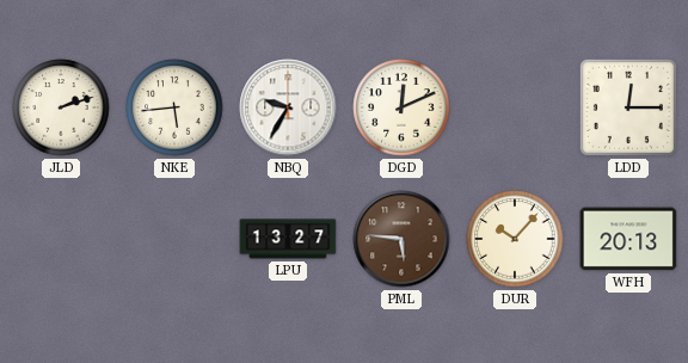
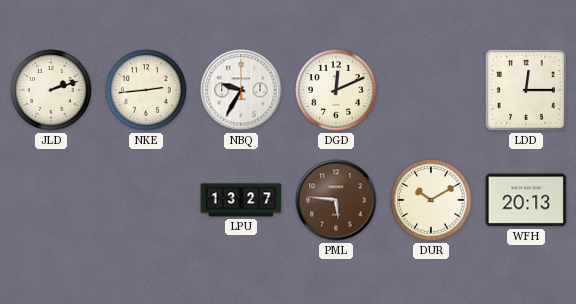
NKE: 5:44 -> 2:44
DUR: 10:07 -> 10:10
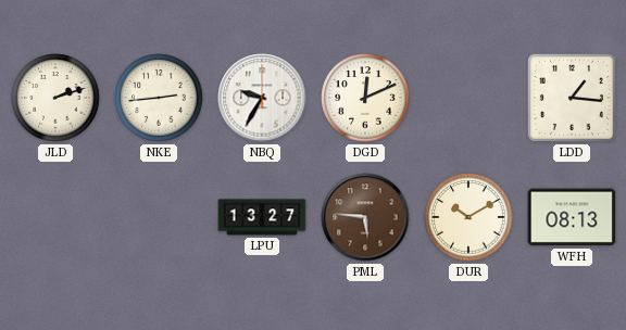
LDD: 12:15 -> 1:16
WFH: 20:13 -> 08:13
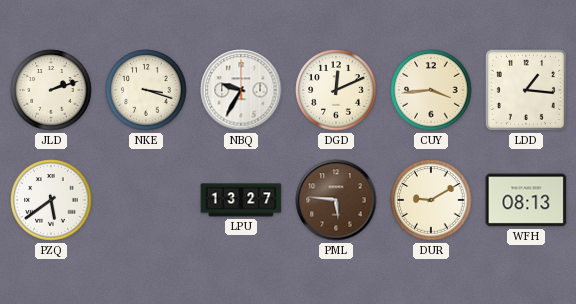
NKE: 2:44 -> 3:18
CUY: none -> 3:44
PZQ: none -> 5:39
DUR: 10:10 -> 9:10
